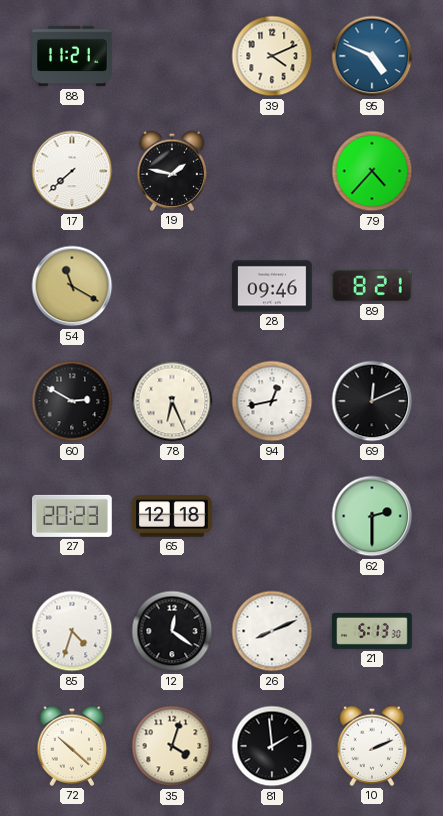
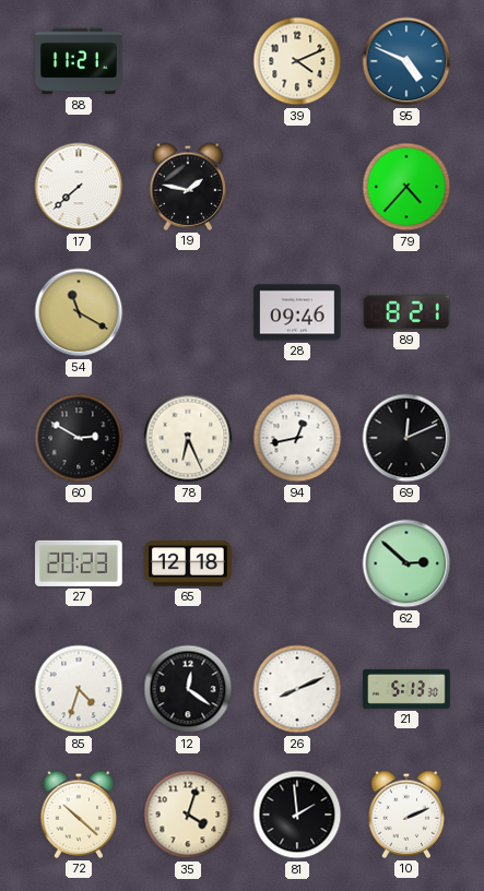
62: 2:30 -> 2:52
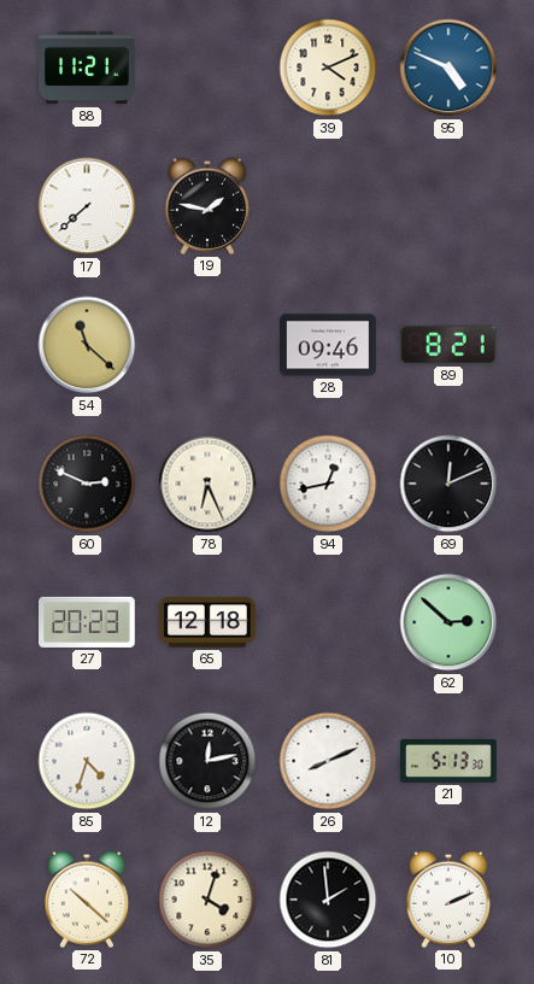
79: 4:37 -> none
54: 11:20 -> 11:22
60: 2:50 -> 2:49
12: 12:21 -> 12:13
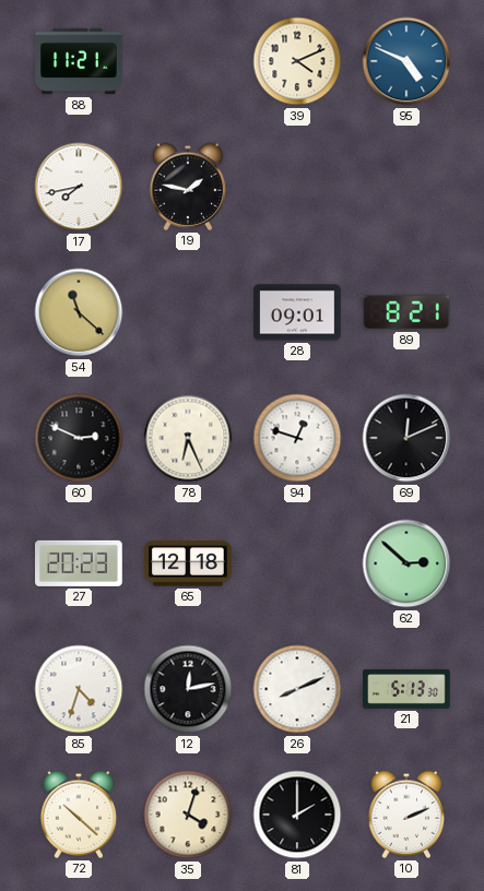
17: 7:38 -> 7:43
28: 09:46 -> 09:01
94: 12:43 -> 12:48
81: 1:59 -> 2:00
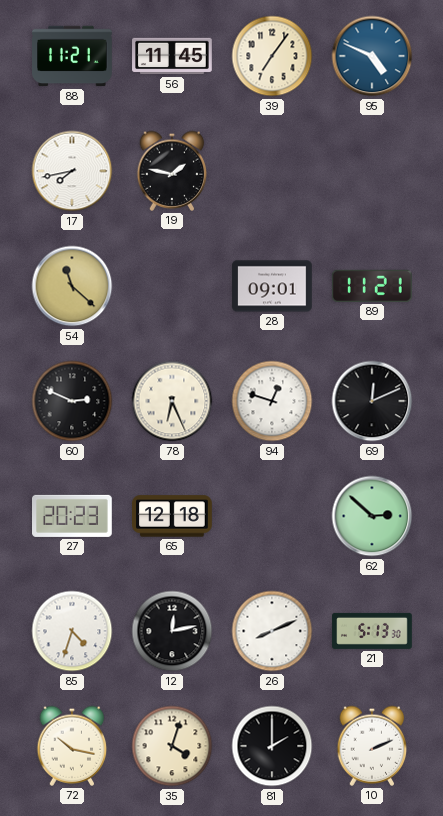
56: none -> 11:45
39: 4:11 -> 7:06
89: 8:21 -> 11:21
72: 10:22 -> 10:17
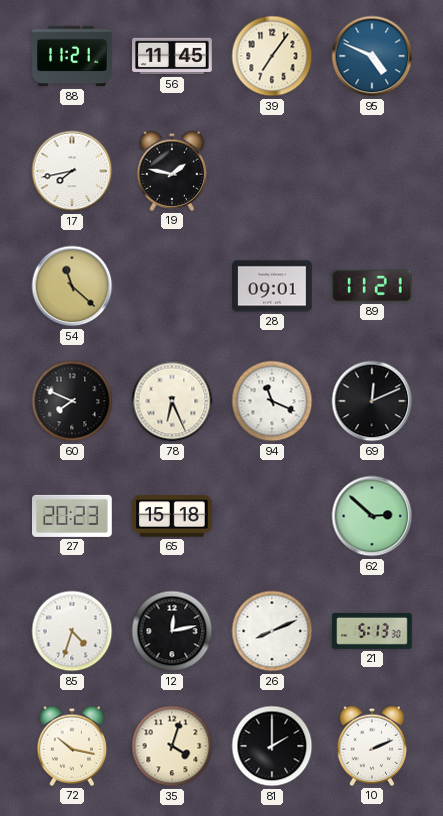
60: 2:49 -> 7:49
94: 12:48 -> 11:19
65: 12:18 -> 15:18
